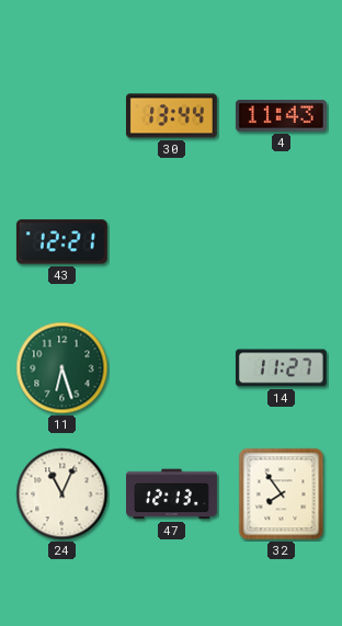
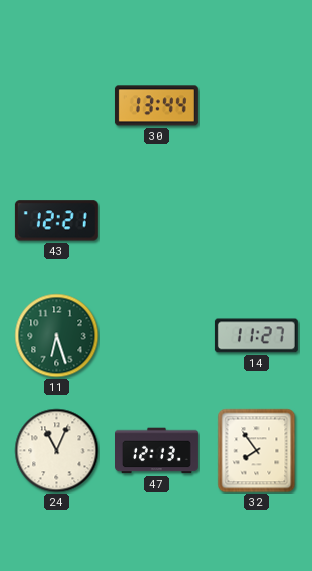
4: 11:43 -> none
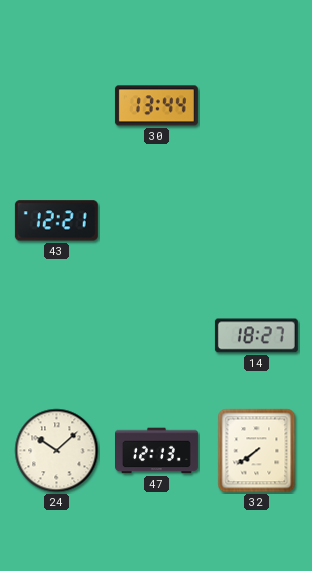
11: 6:27 -> none
14: 11:27 -> 18:27
24: 11:04 -> 10:08
32: 7:54 -> 7:39
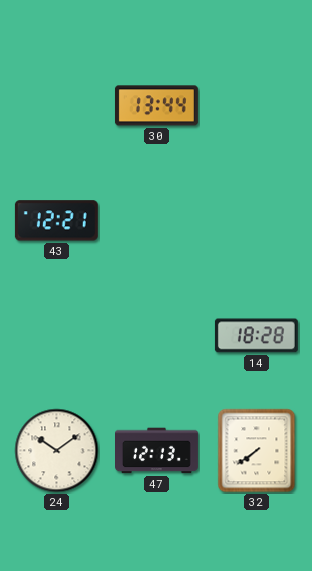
14: 18:27 -> 18:28
24: 10:08 -> 10:09
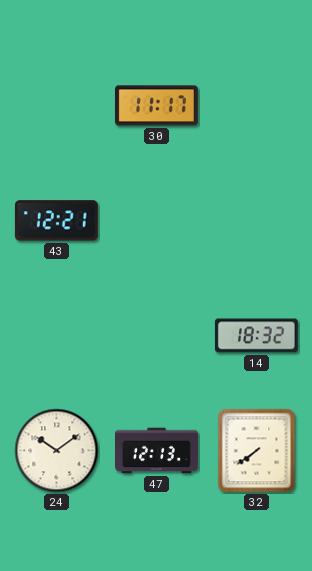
30: 13:44 -> 11:17
14: 18:28 -> 18:32
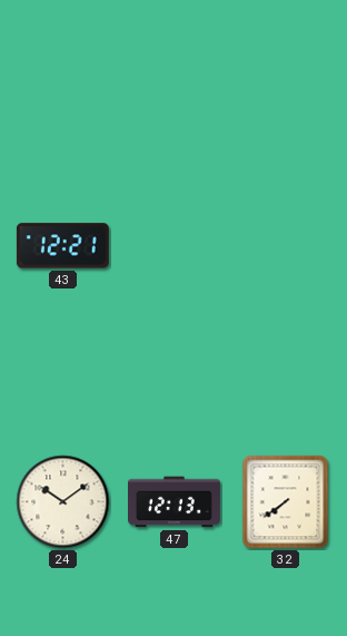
30: 11:17 -> none
14: 18:32 -> none
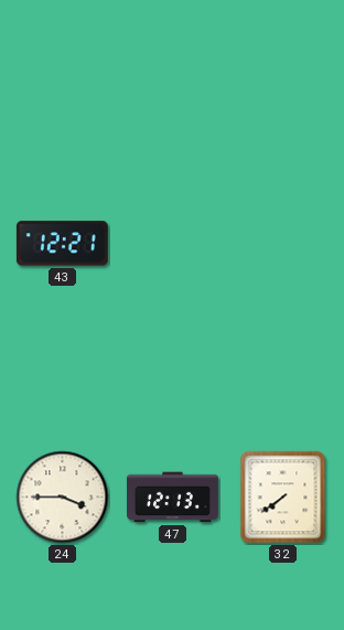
24: 10:09 -> 3:45
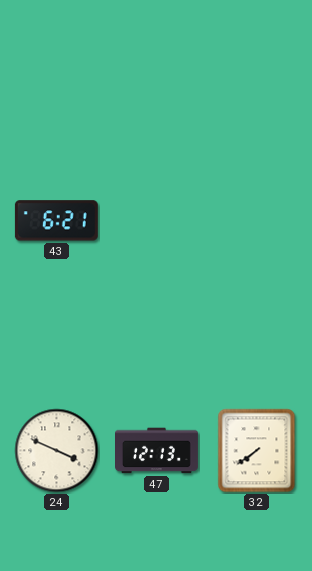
43: 12:21 -> 6:21
24: 3:45 -> 3:49
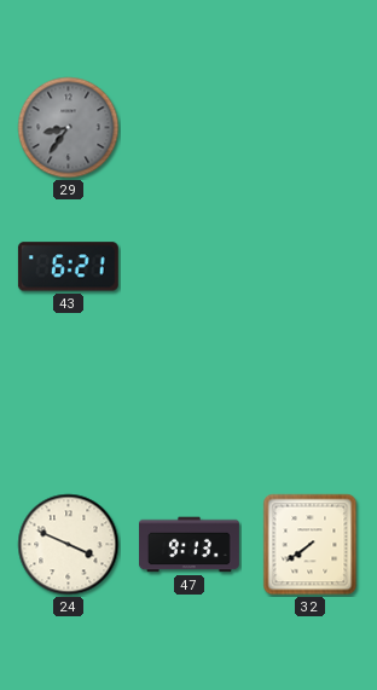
29: none -> 8:36
47: 12:13 -> 9:13
